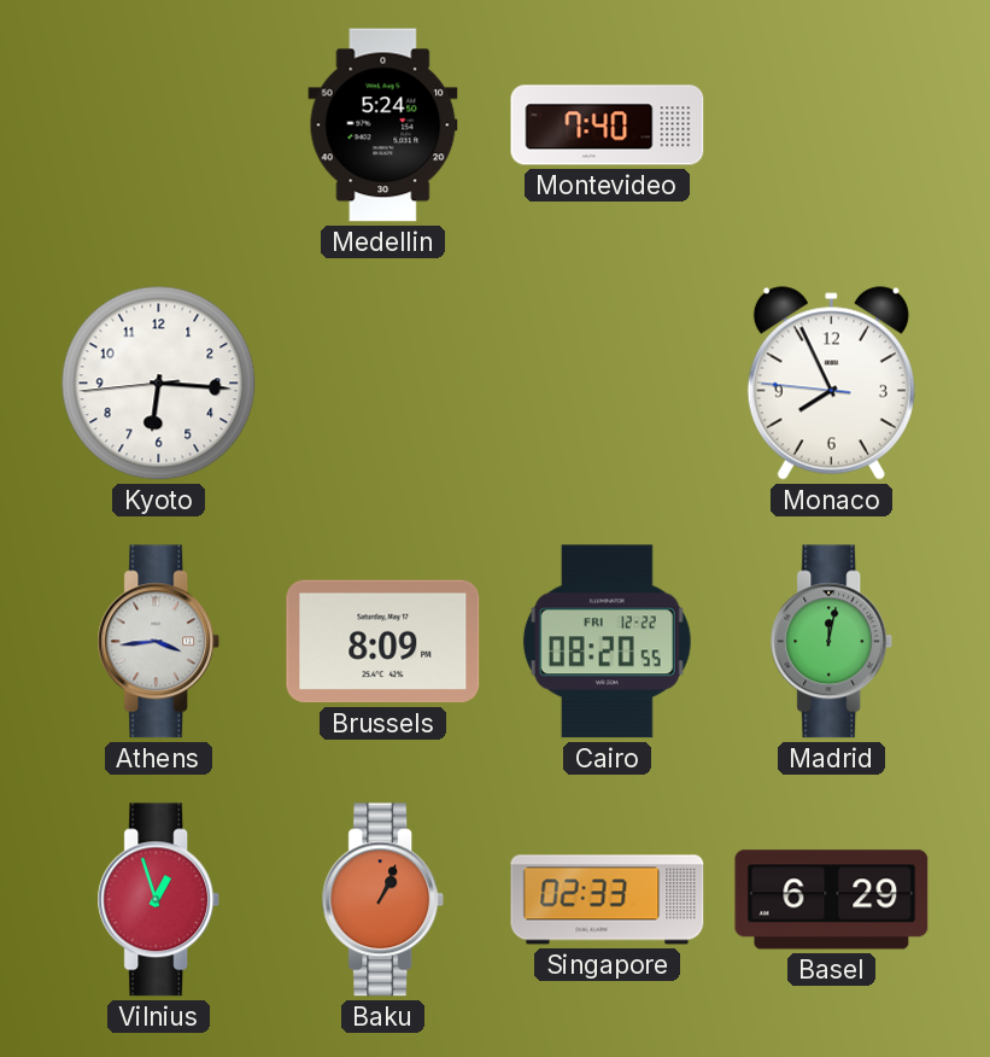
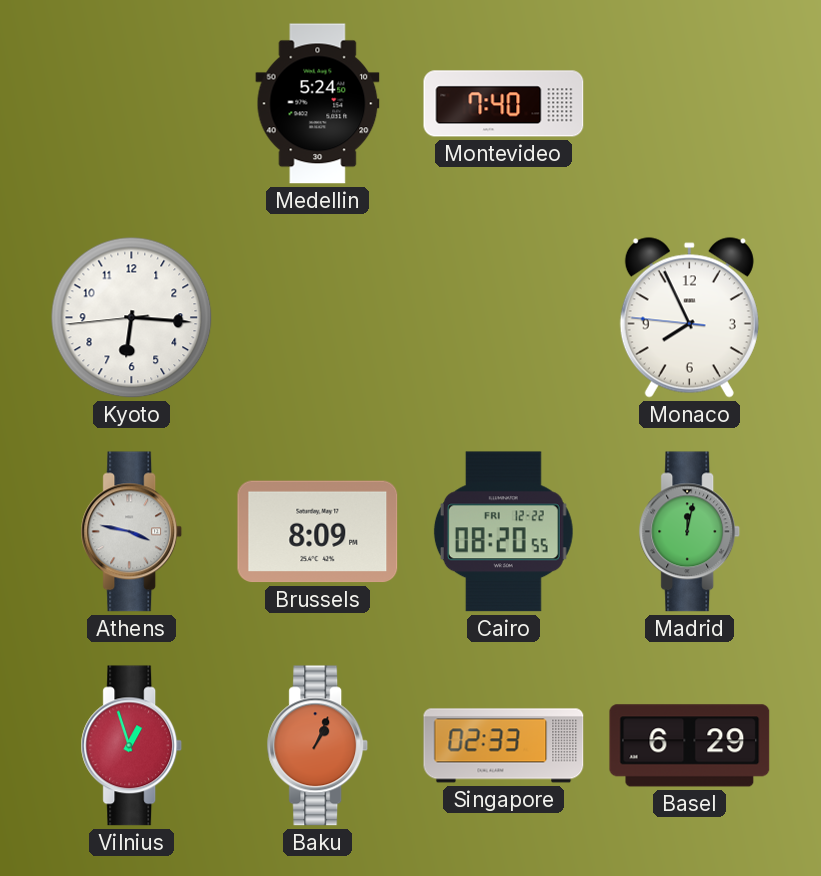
Athens: 3:44 -> 3:47
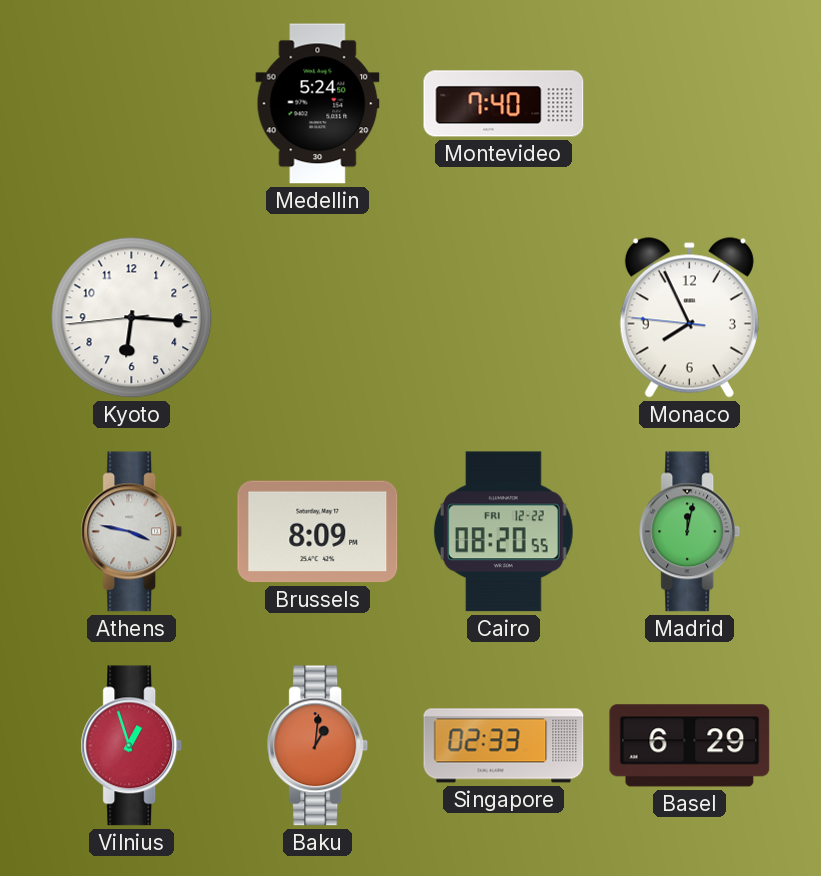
Baku: 1:04 -> 1:01
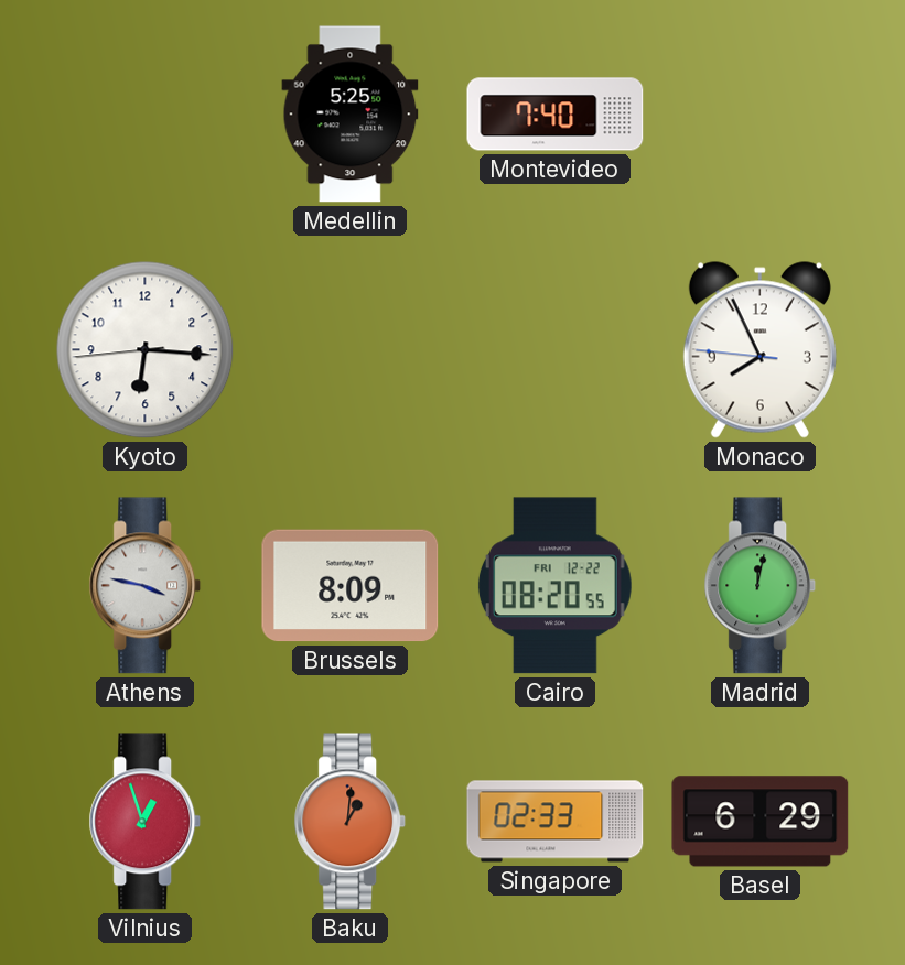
Medellin: 5:24 -> 5:25
